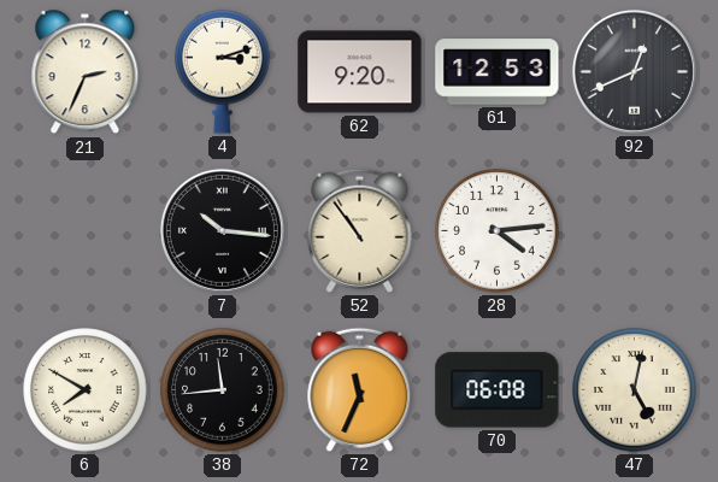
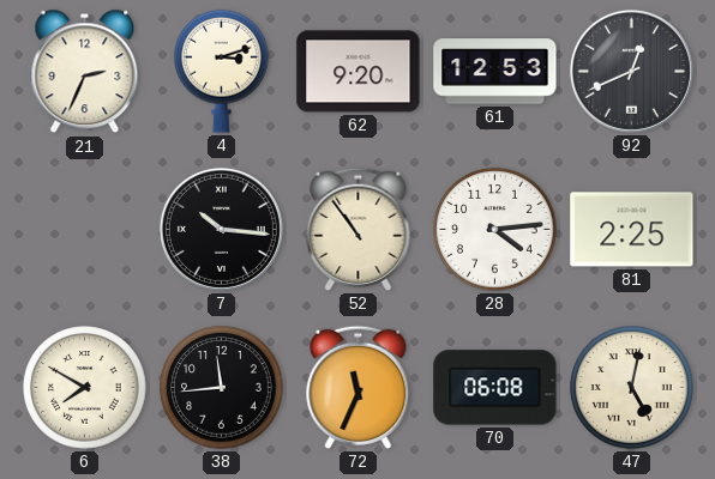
81: none -> 2:25
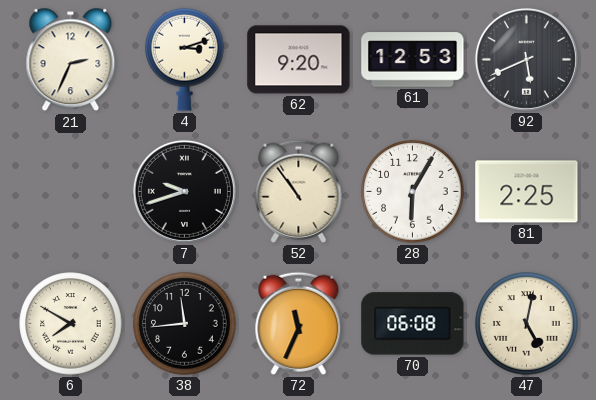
92: 12:41 -> 5:41
7: 10:16 -> 9:42
28: 4:14 -> 6:05
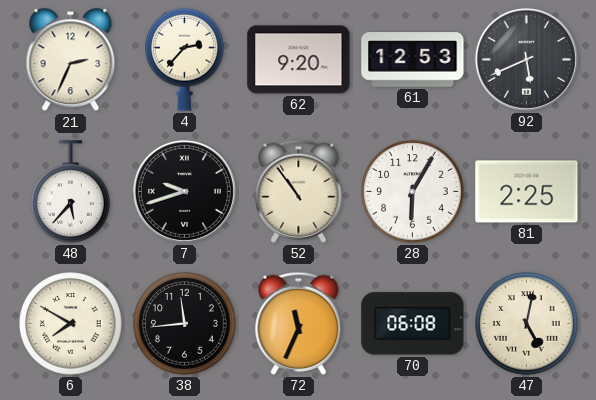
4: 3:12 -> 2:37
48: none -> 5:37
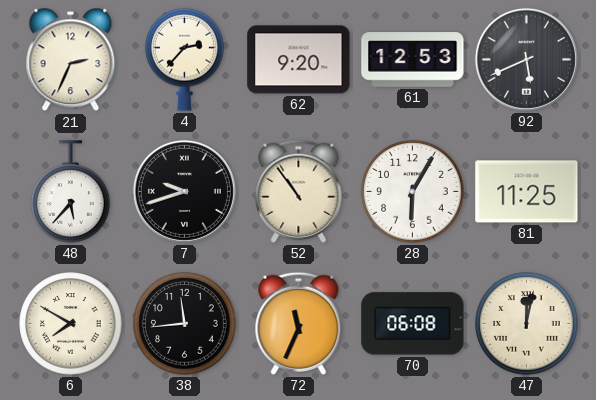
81: 2:25 -> 11:25
47: 5:02 -> 12:02
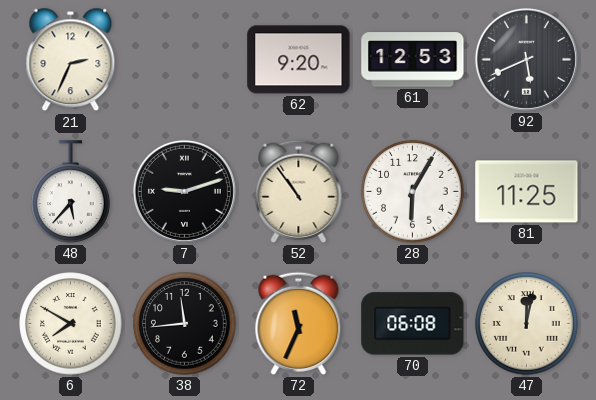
4: 2:37 -> none
7: 9:42 -> 9:12
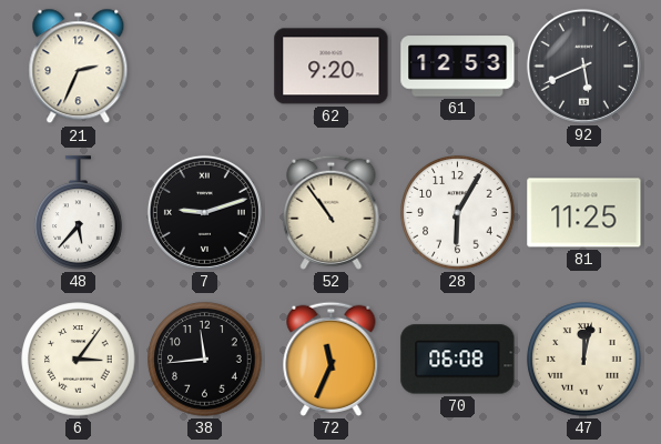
6: 7:50 -> 3:06
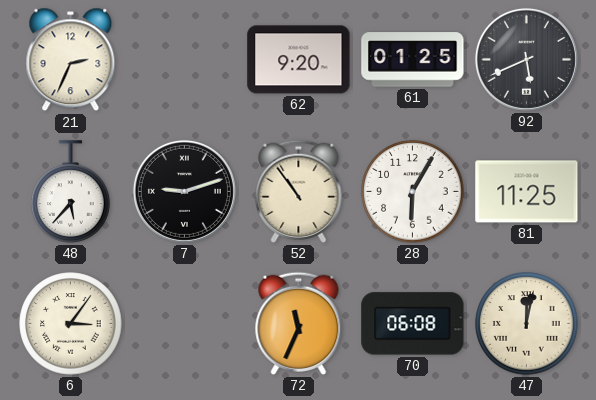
61: 12:53 -> 01:25
38: 11:44 -> none
